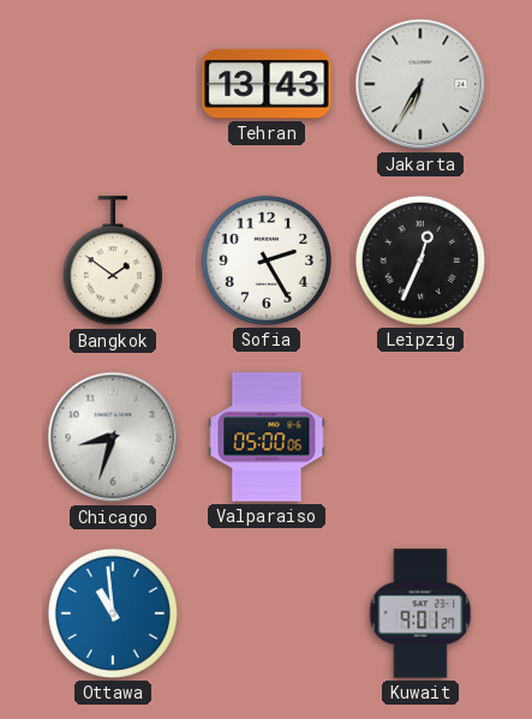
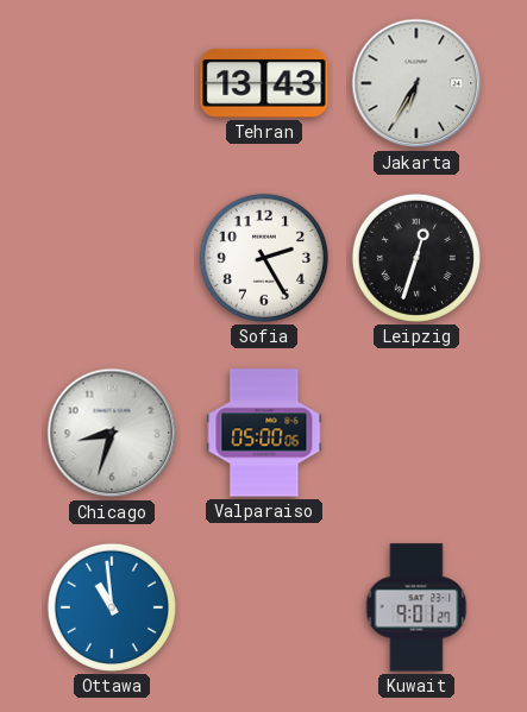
Bangkok: 1:51 -> none
Leipzig: 12:34 -> 12:33
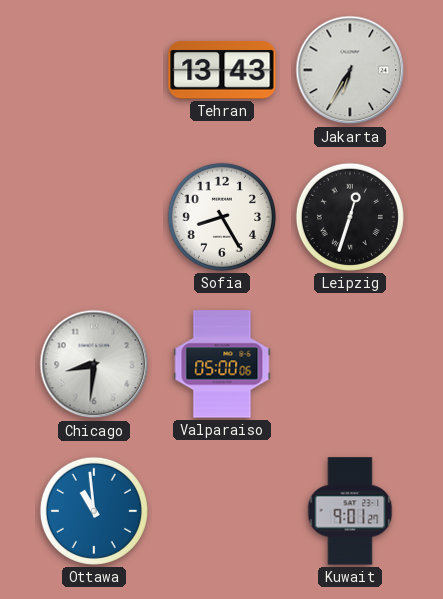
Sofia: 2:25 -> 8:25
Chicago: 8:33 -> 8:31
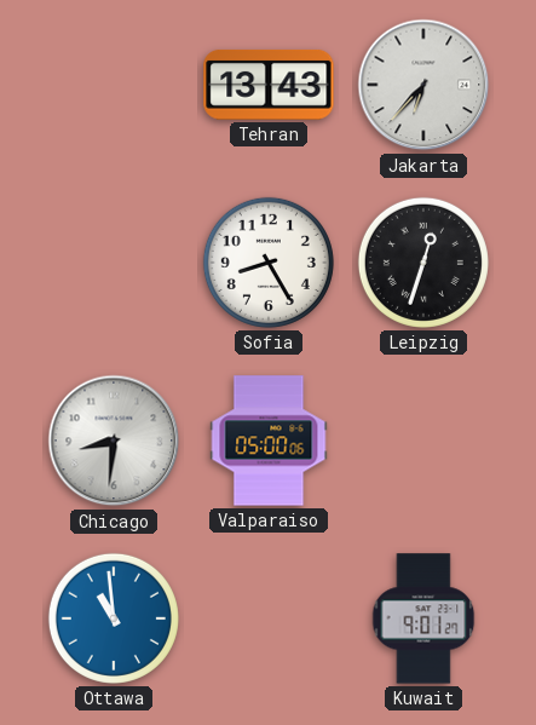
Jakarta: 6:35 -> 6:37
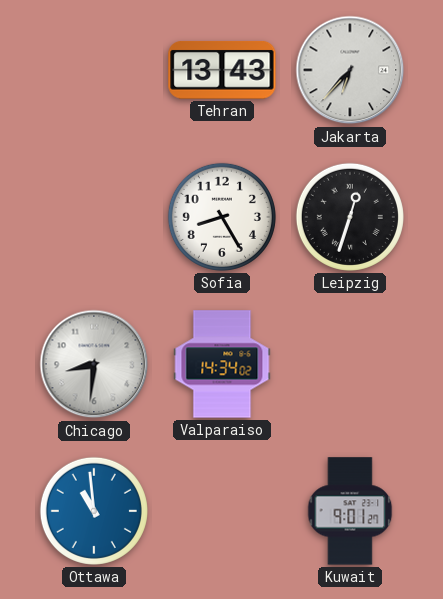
Valparaiso: 05:00 -> 14:34
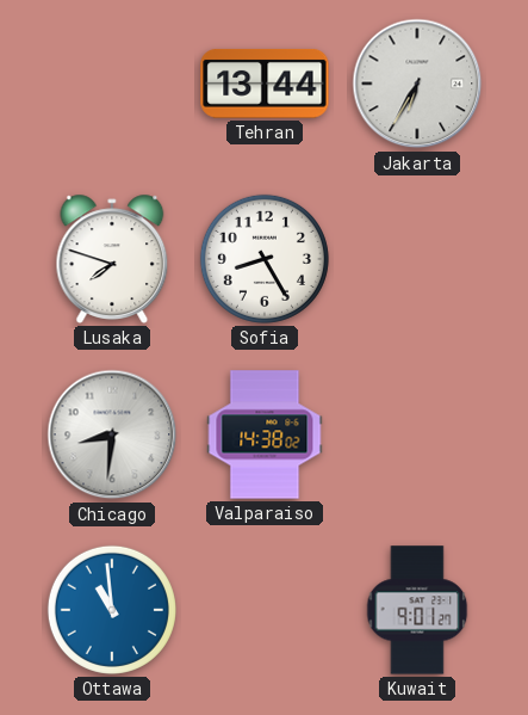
Tehran: 13:43 -> 13:44
Jakarta: 6:37 -> 6:35
Lusaka: none -> 7:48
Leipzig: 12:33 -> none
Valparaiso: 14:34 -> 14:38
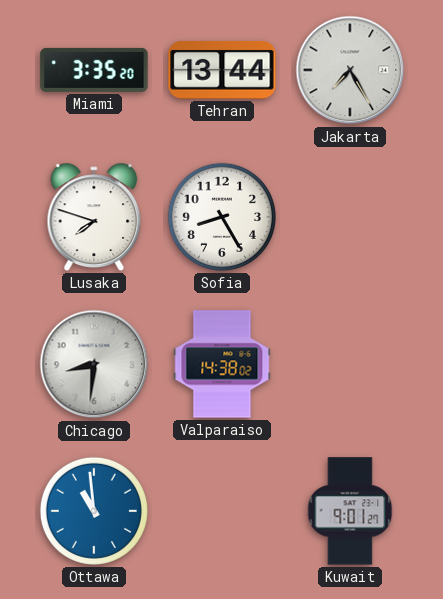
Miami: none -> 3:35
Jakarta: 6:35 -> 7:25
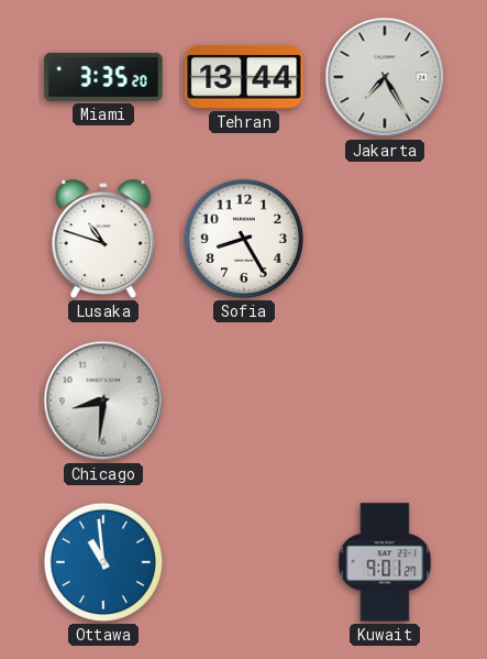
Lusaka: 7:48 -> 10:48
Valparaiso: 14:38 -> none
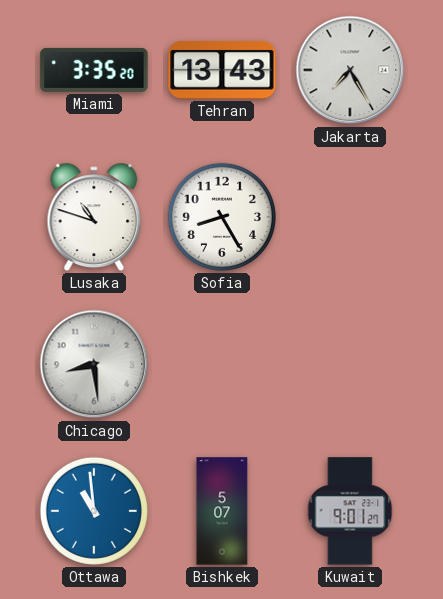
Tehran: 13:44 -> 13:43
Chicago: 8:31 -> 8:29
Bishkek: none -> 5:07
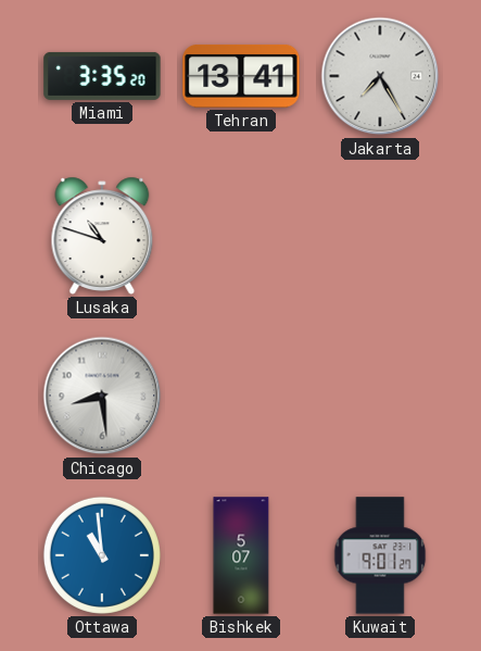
Tehran: 13:43 -> 13:41
Sofia: 8:25 -> none
